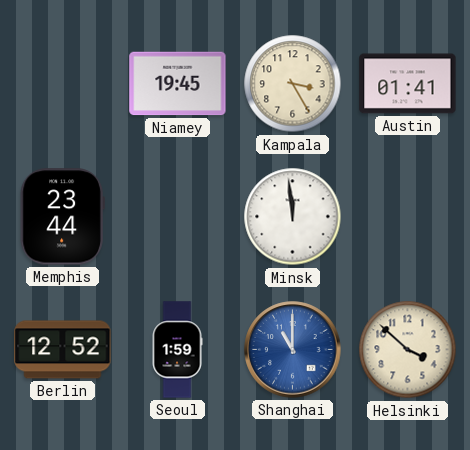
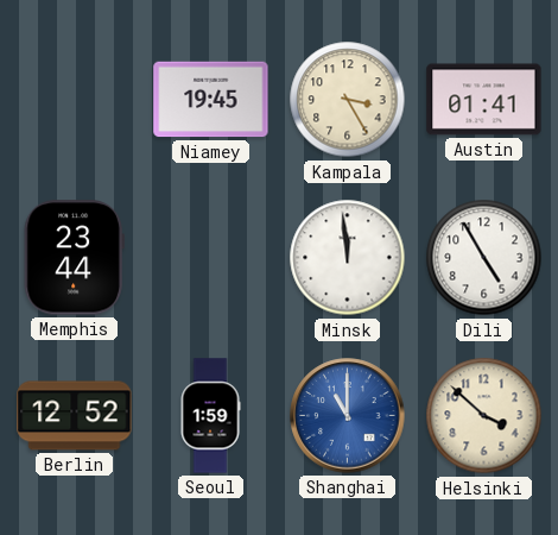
Dili: none -> 4:55
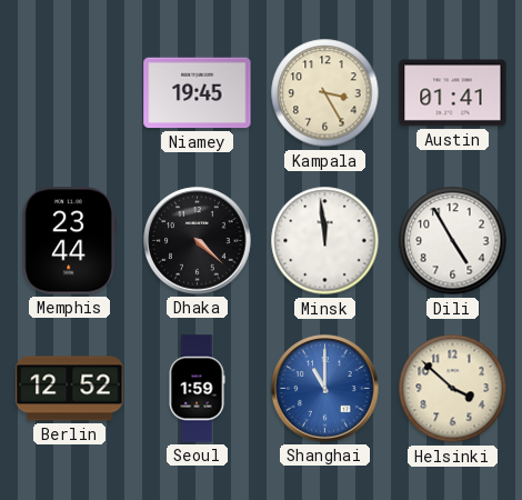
Dhaka: none -> 4:22
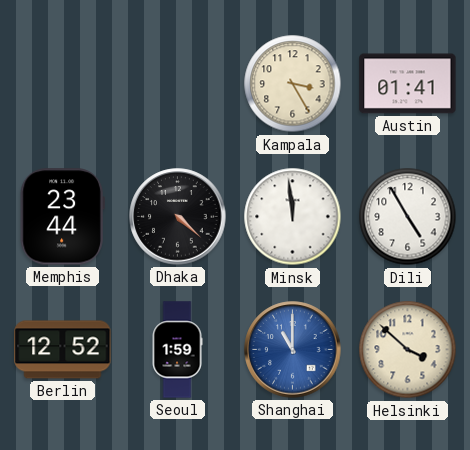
Niamey: 19:45 -> none
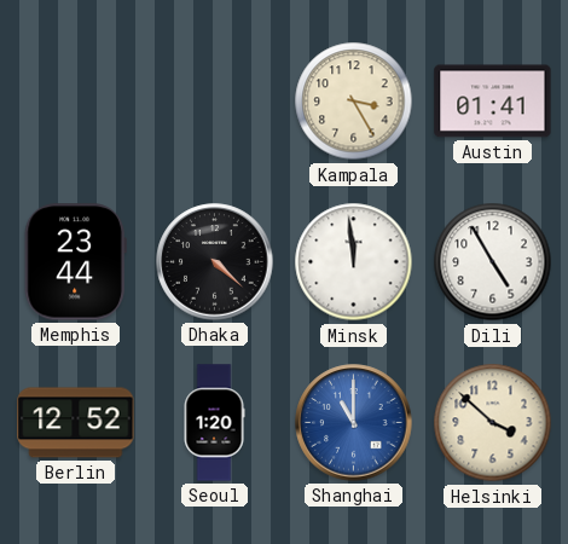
Seoul: 1:59 -> 1:20
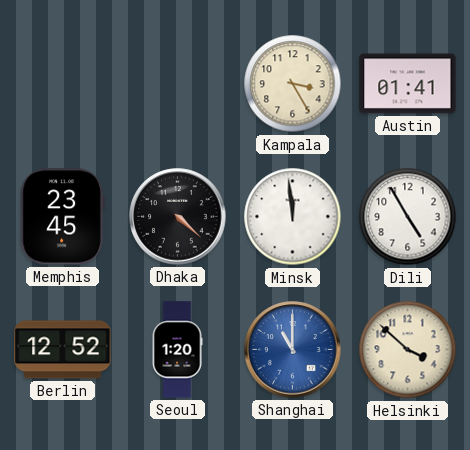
Memphis: 23:44 -> 23:45
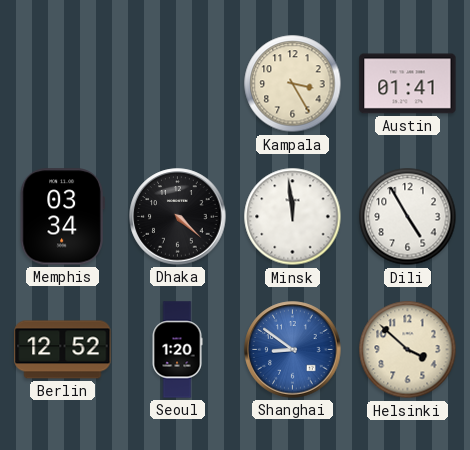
Memphis: 23:45 -> 03:34
Shanghai: 11:00 -> 8:51
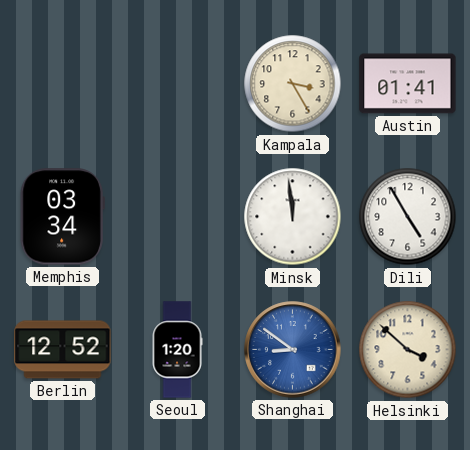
Dhaka: 4:22 -> none
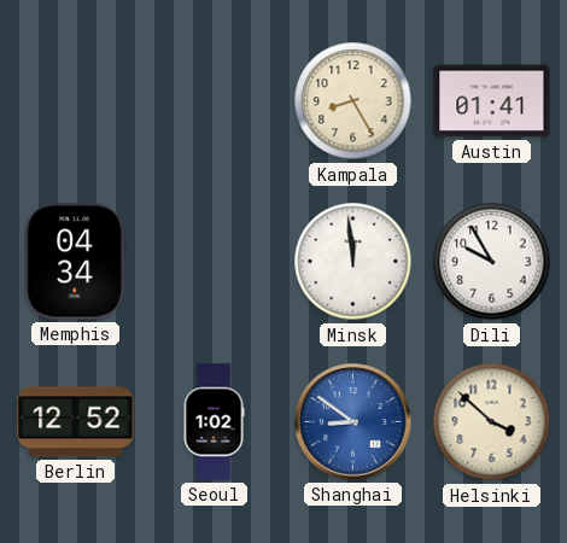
Kampala: 3:25 -> 8:25
Memphis: 03:34 -> 04:34
Dili: 4:55 -> 9:55
Seoul: 1:20 -> 1:02
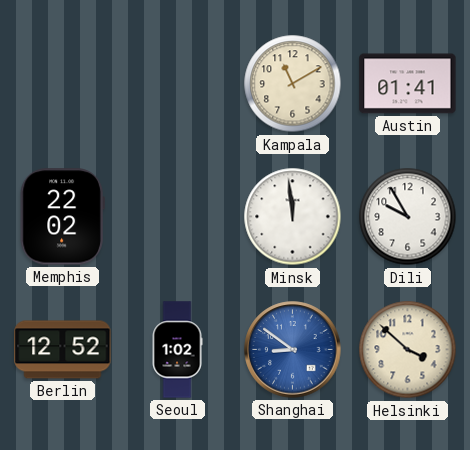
Kampala: 8:25 -> 11:10
Memphis: 04:34 -> 22:02
